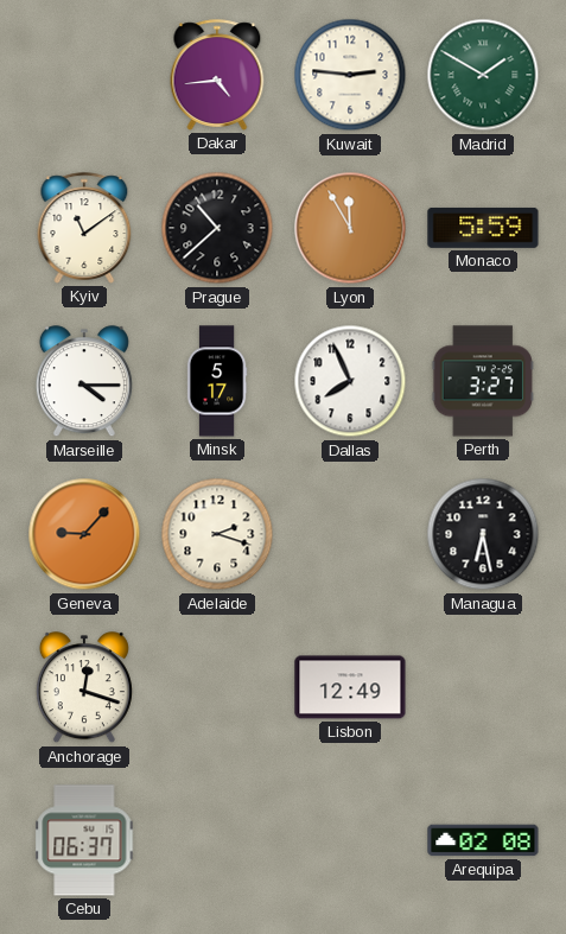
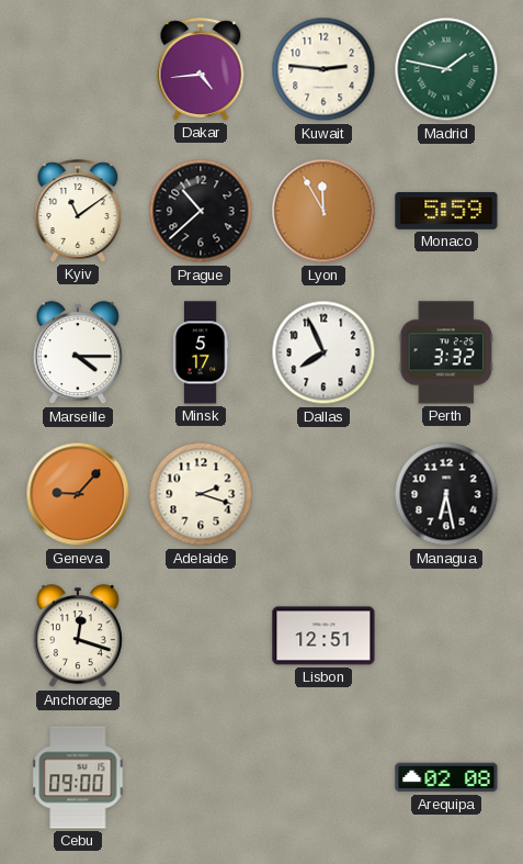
Madrid: 1:50 -> 1:47
Perth: 3:27 -> 3:32
Lisbon: 12:49 -> 12:51
Cebu: 06:37 -> 09:00
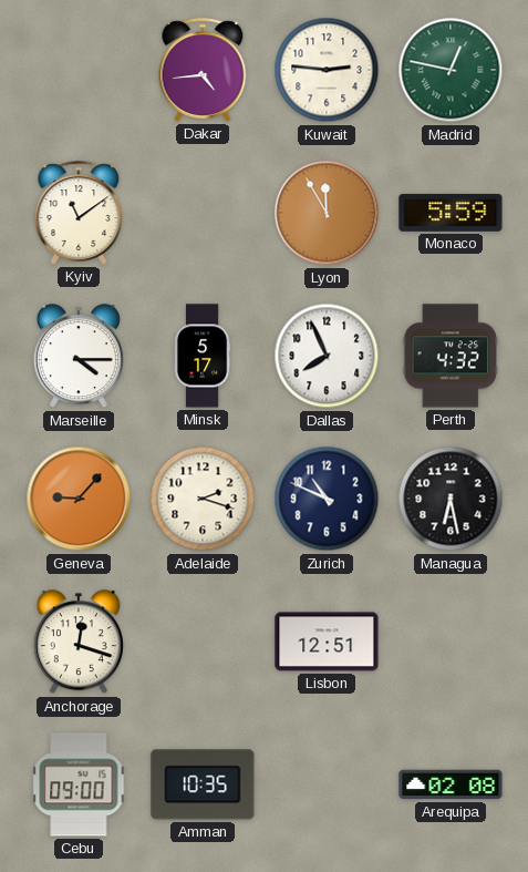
Madrid: 1:47 -> 12:47
Prague: 10:38 -> none
Perth: 3:32 -> 4:32
Zurich: none -> 10:49
Amman: none -> 10:35
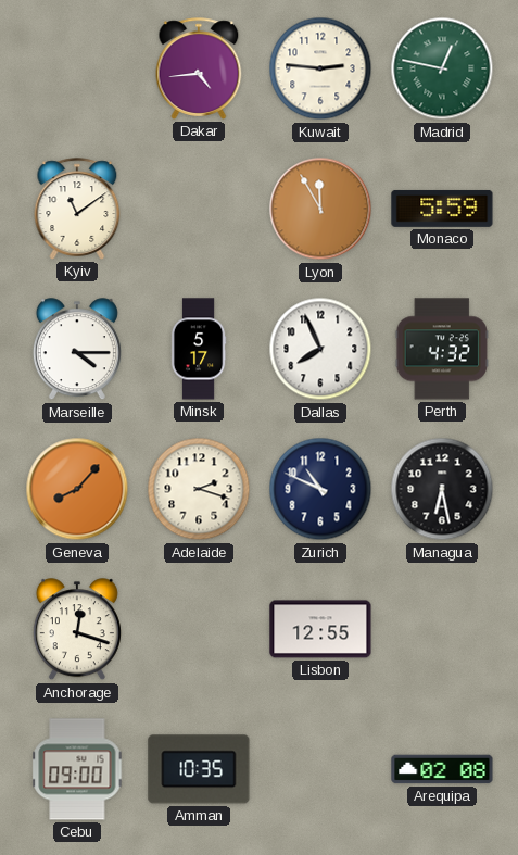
Geneva: 9:07 -> 8:07
Lisbon: 12:51 -> 12:55
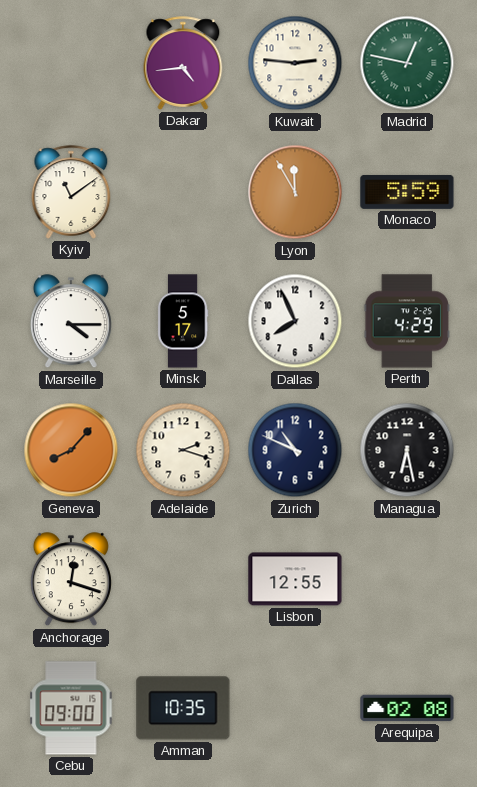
Perth: 4:32 -> 4:29
